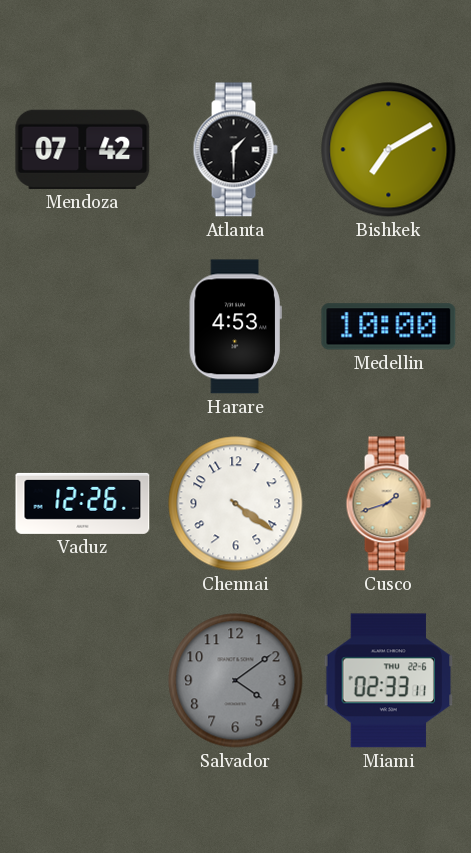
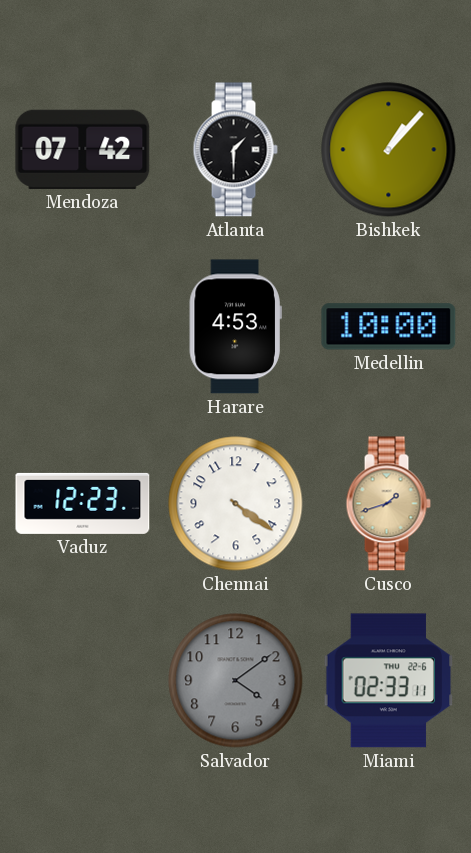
Bishkek: 7:10 -> 1:07
Vaduz: 12:26 -> 12:23
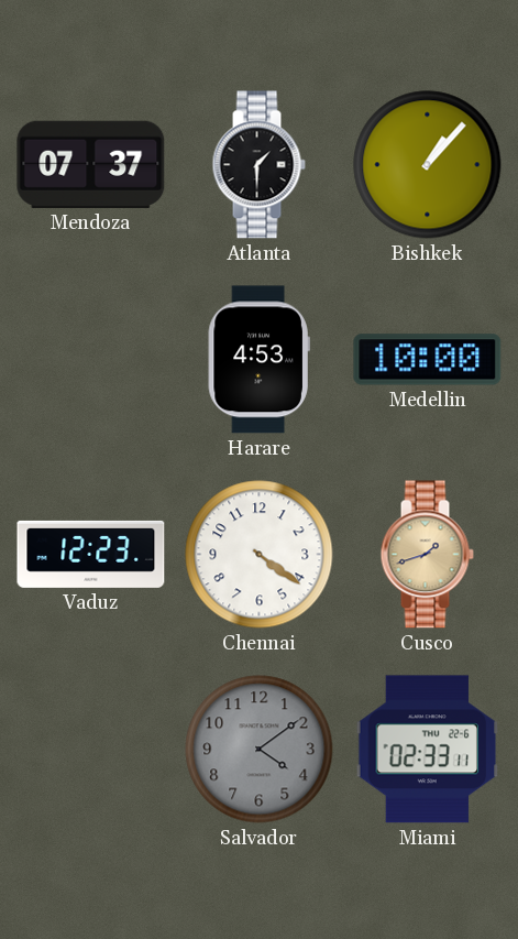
Mendoza: 07:42 -> 07:37
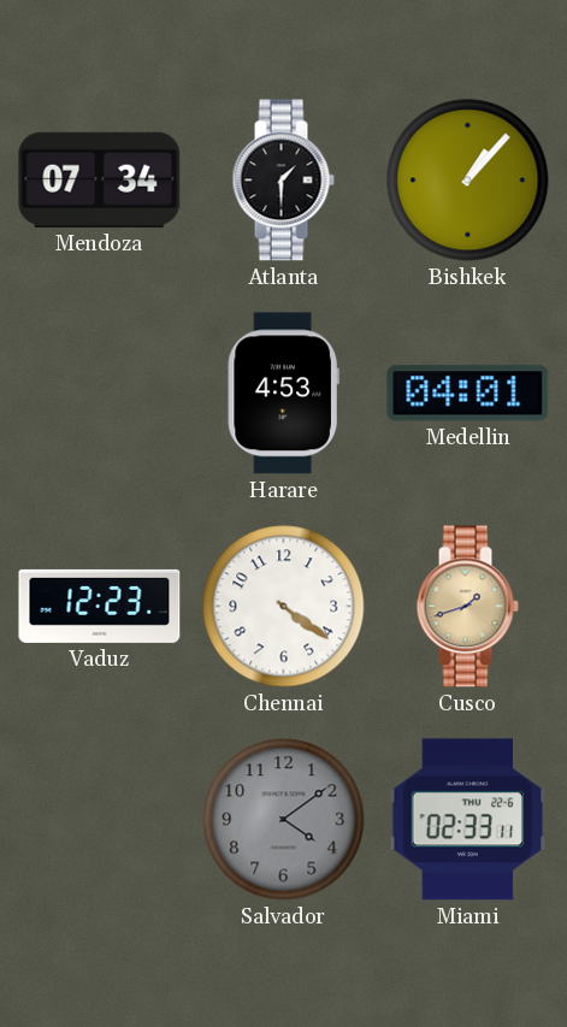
Mendoza: 07:37 -> 07:34
Medellin: 10:00 -> 04:01
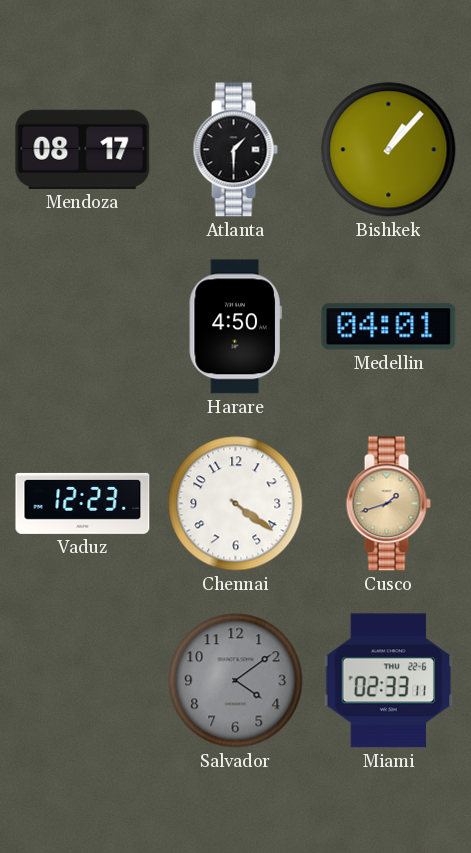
Mendoza: 07:34 -> 08:17
Harare: 4:53 -> 4:50
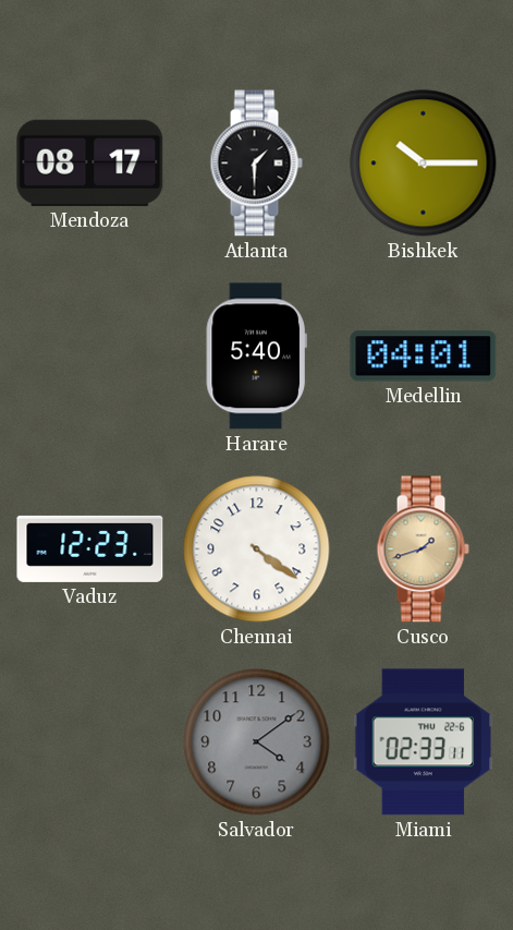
Bishkek: 1:07 -> 10:15
Harare: 4:50 -> 5:40
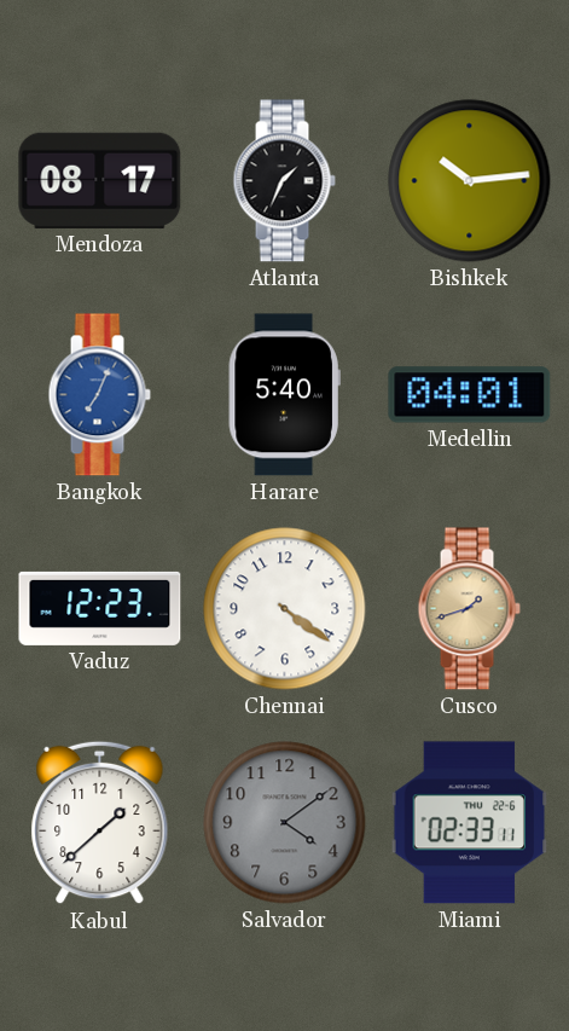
Atlanta: 1:30 -> 1:34
Bishkek: 10:15 -> 10:14
Bangkok: none -> 7:04
Kabul: none -> 1:38
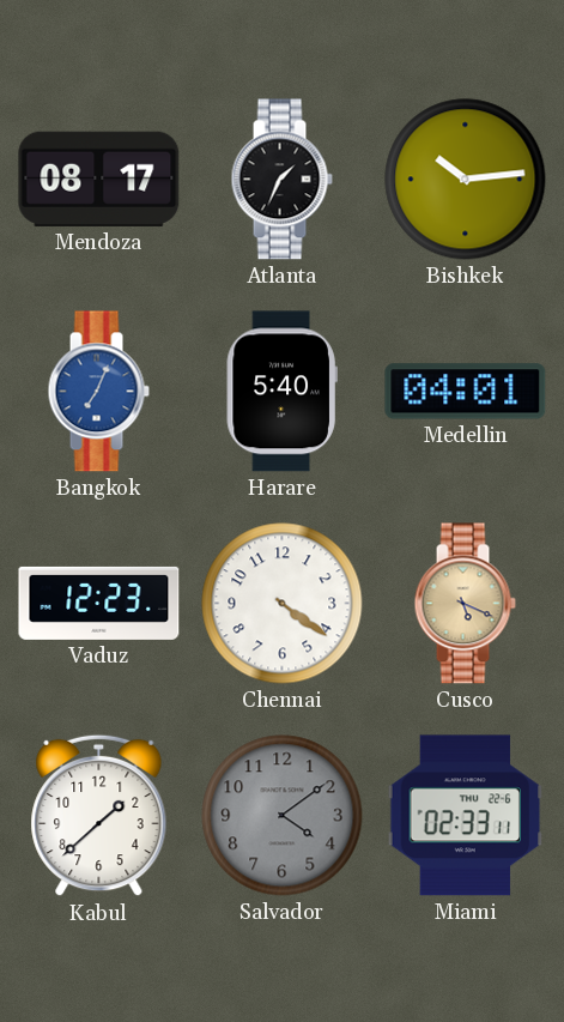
Cusco: 1:42 -> 5:19
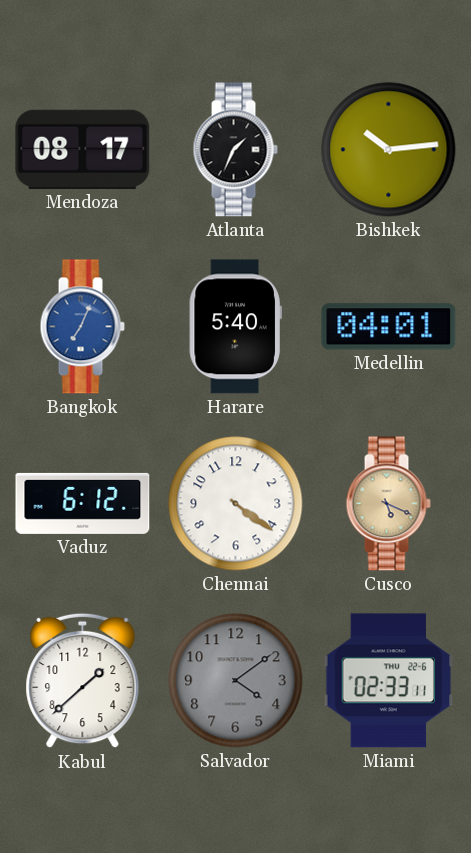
Vaduz: 12:23 -> 6:12
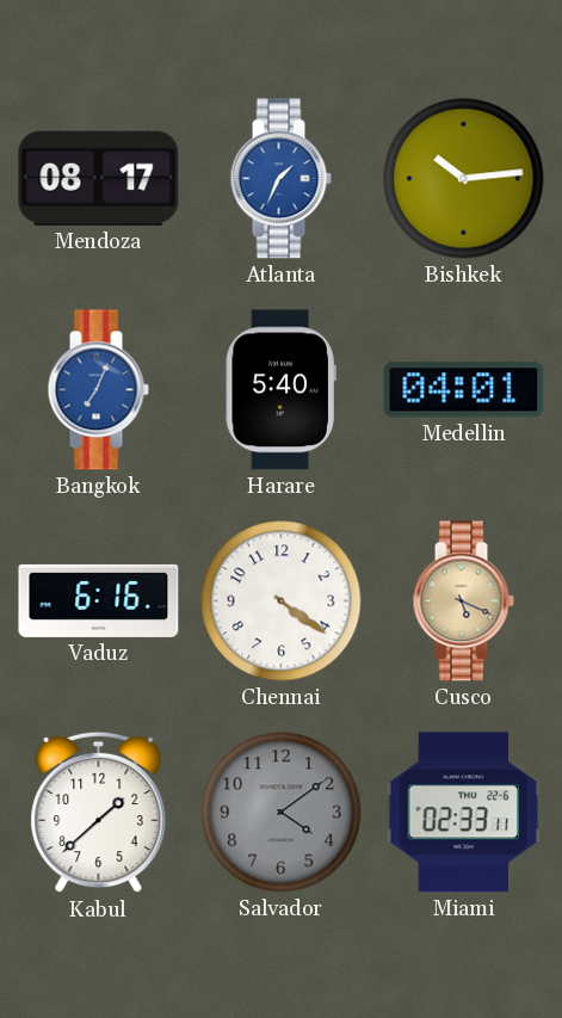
Atlanta dial: black -> blue
Vaduz: 6:12 -> 6:16
